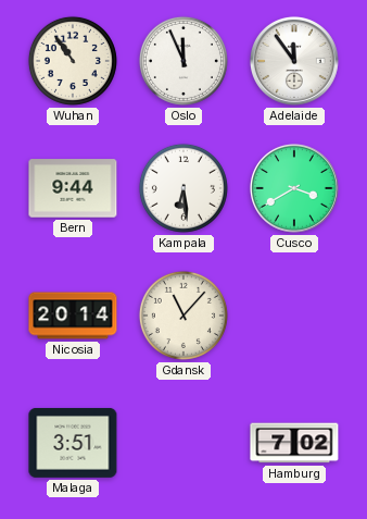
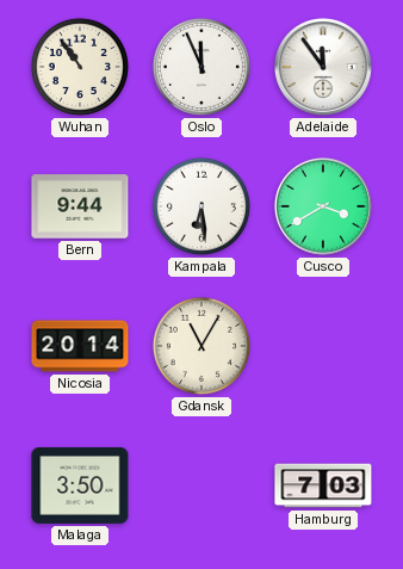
Gdansk: 11:07 -> 11:05
Malaga: 3:51 -> 3:50
Hamburg: 7:02 -> 7:03
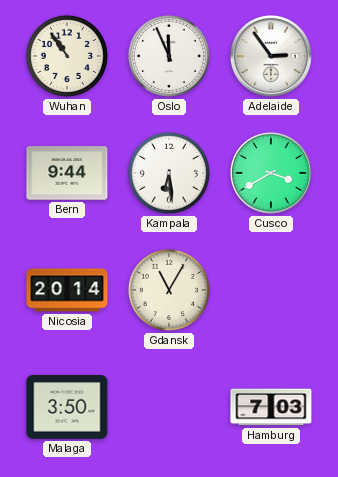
Adelaide: 11:54 -> 2:54
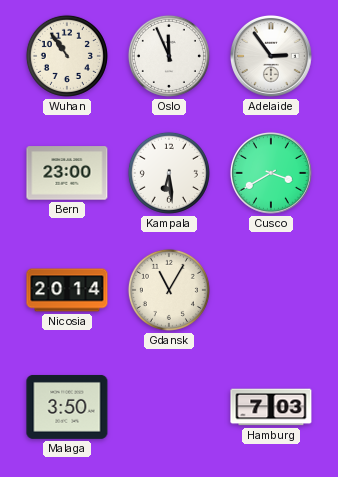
Bern: 9:44 -> 23:00
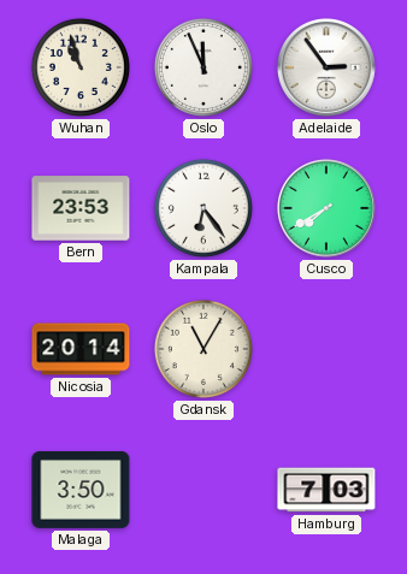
Wuhan: 10:54 -> 10:57
Bern: 23:00 -> 23:53
Kampala: 6:29 -> 6:24
Cusco: 3:40 -> 7:40
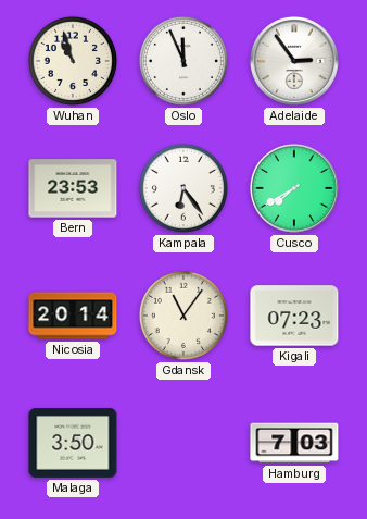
Gdansk: 11:05 -> 11:06
Kigali: none -> 07:23
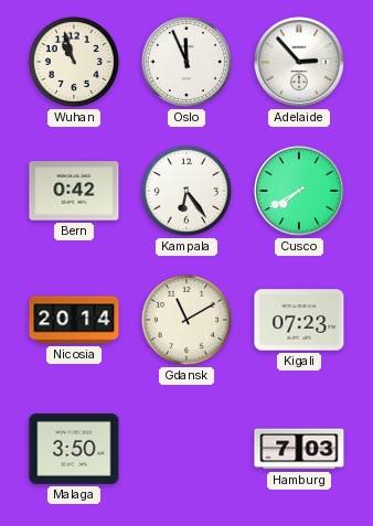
Adelaide: 2:54 -> 2:53
Bern: 23:53 -> 0:42
Gdansk: 11:06 -> 11:10
